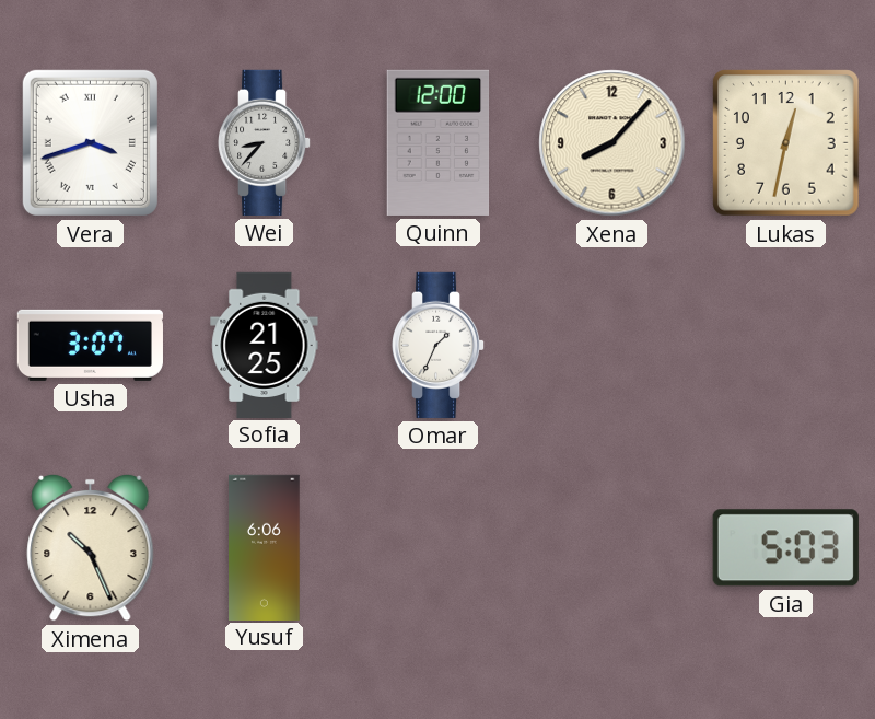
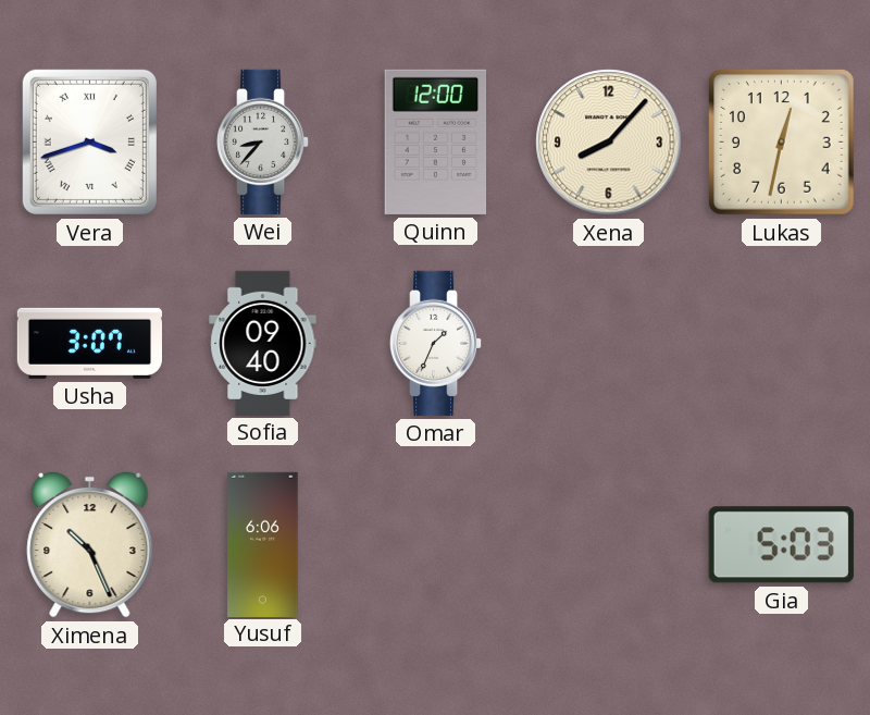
Sofia: 21:25 -> 09:40
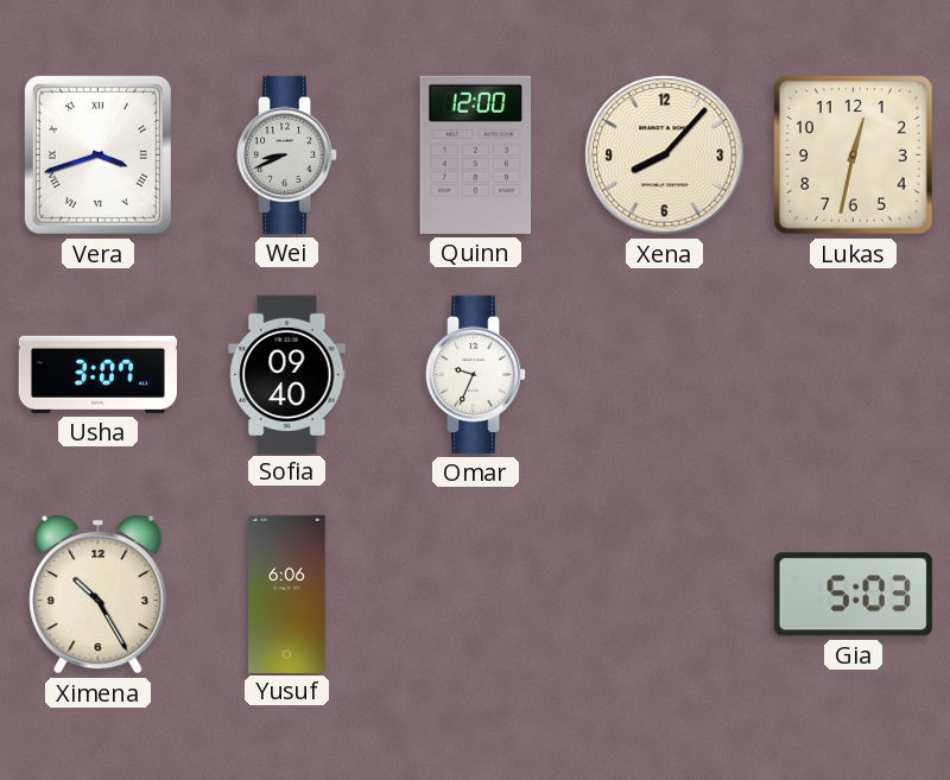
Wei: 8:37 -> 8:41
Omar: 1:34 -> 9:34
Ximena: 10:26 -> 10:25
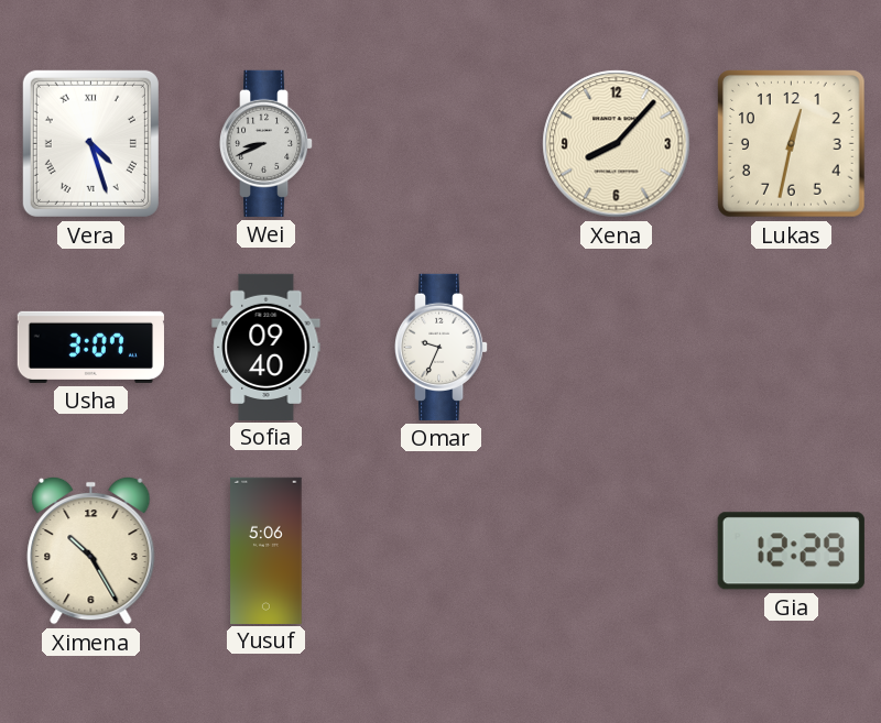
Vera: 3:42 -> 4:27
Quinn: 12:00 -> none
Yusuf: 6:06 -> 5:06
Gia: 5:03 -> 12:29
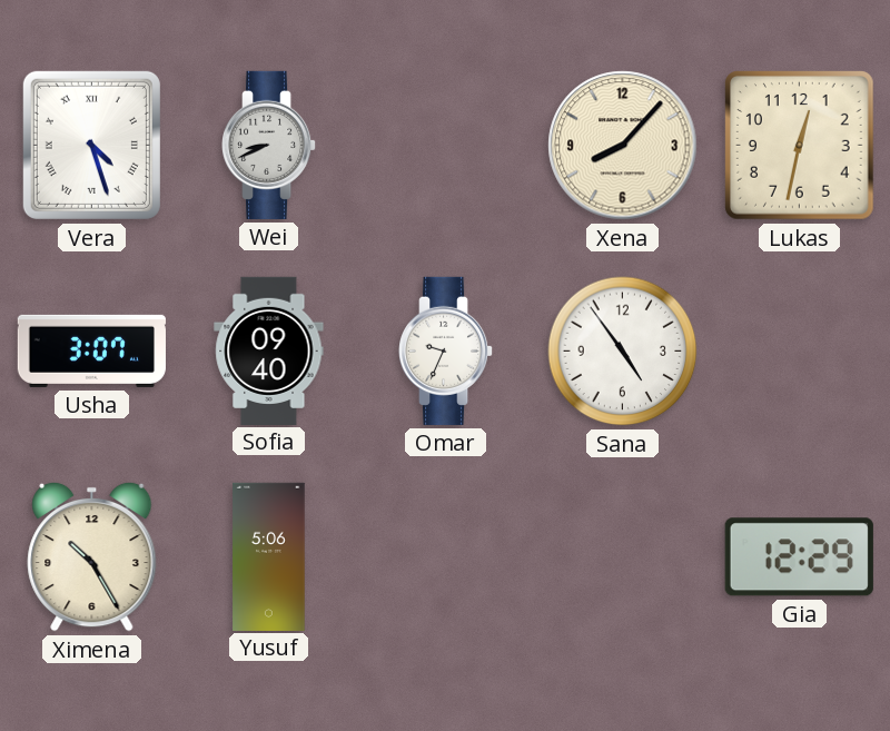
Sana: none -> 4:54
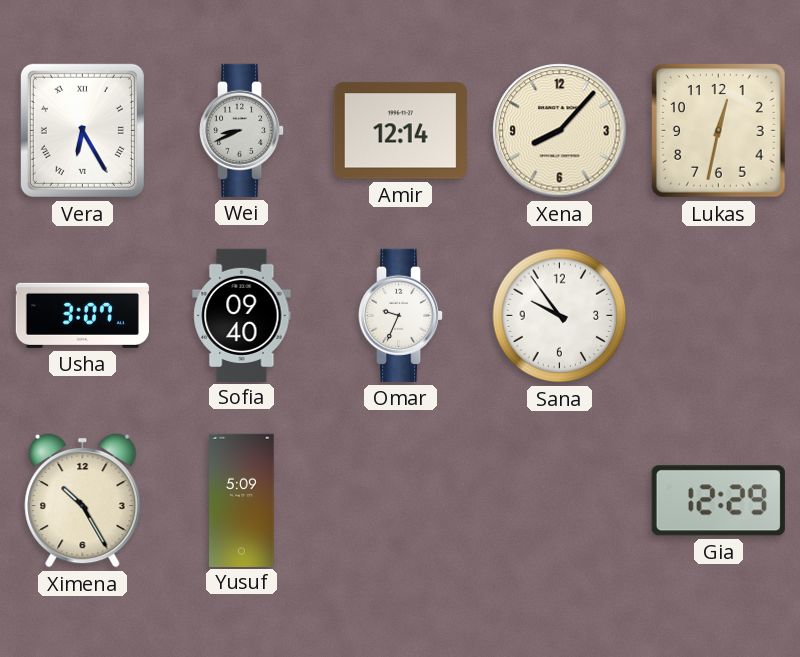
Vera: 4:27 -> 6:25
Amir: none -> 12:14
Sana: 4:54 -> 9:54
Yusuf: 5:06 -> 5:09
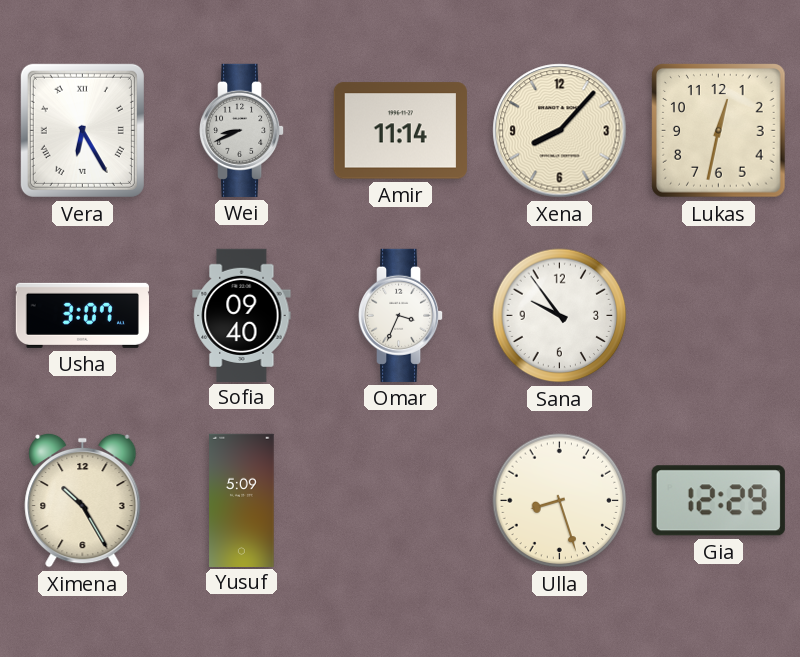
Amir: 12:14 -> 11:14
Omar: 9:34 -> 3:34
Ulla: none -> 8:27
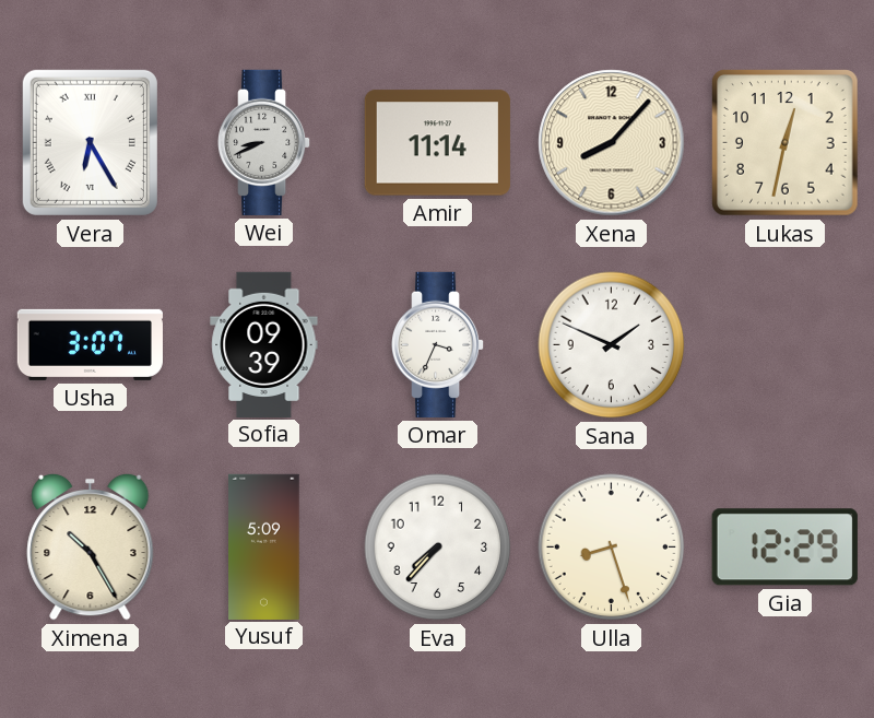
Sofia: 09:40 -> 09:39
Sana: 9:54 -> 1:49
Eva: none -> 7:37
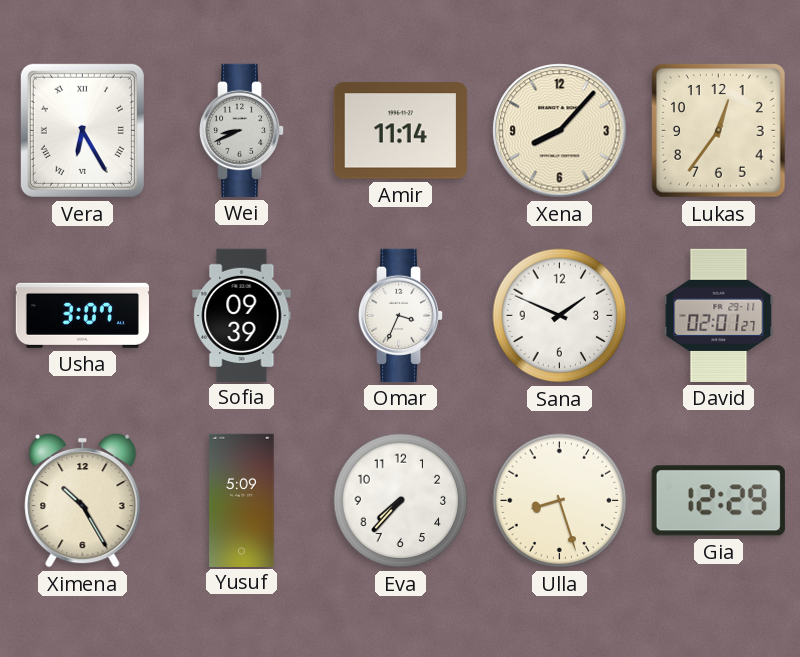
Lukas: 12:32 -> 12:36
David: none -> 02:01
